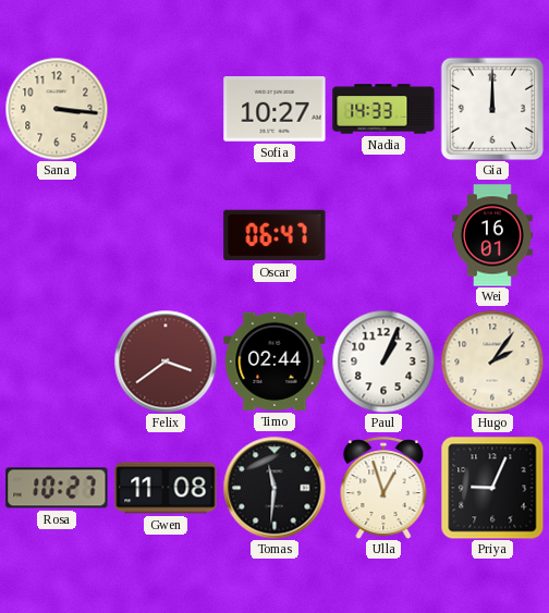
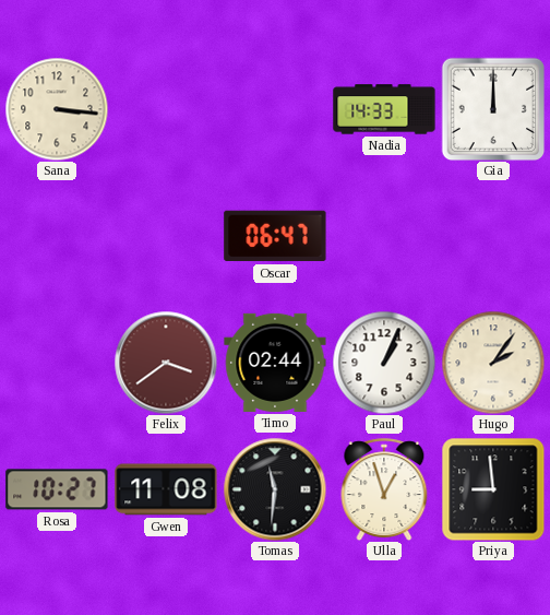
Sofia: 10:27 -> none
Wei: 16:01 -> none
Priya: 9:04 -> 8:59
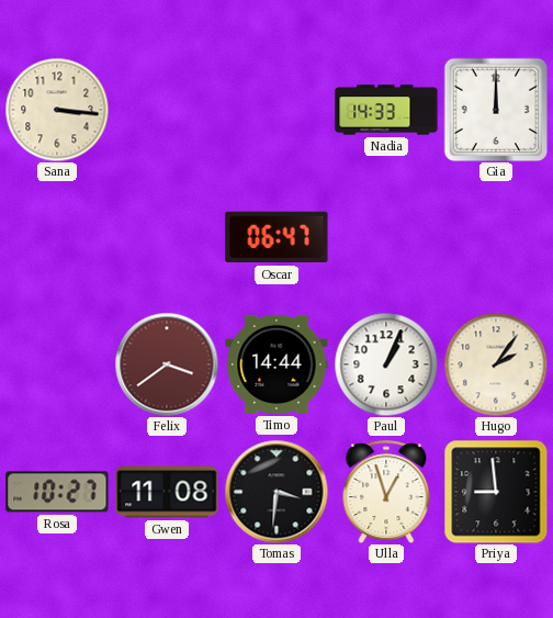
Timo: 02:44 -> 14:44
Tomas: 11:31 -> 3:31
